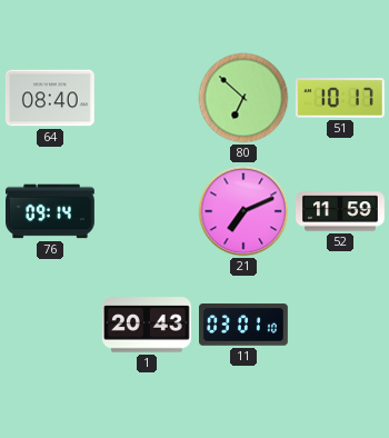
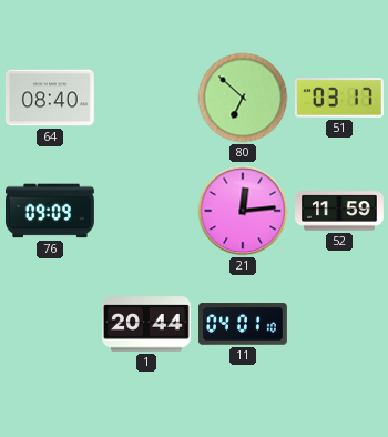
51: 10:17 -> 03:17
76: 09:14 -> 09:09
21: 7:11 -> 12:14
1: 20:43 -> 20:44
11: 03:01 -> 04:01
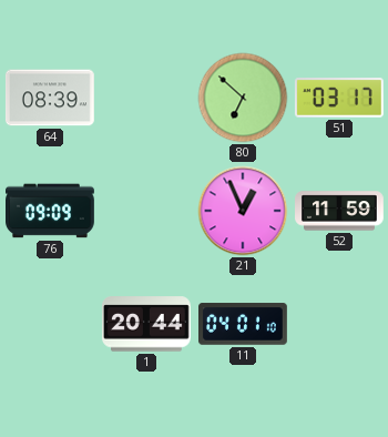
64: 08:40 -> 08:39
21: 12:14 -> 12:56
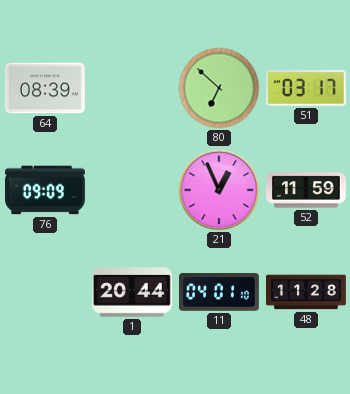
48: none -> 11:28
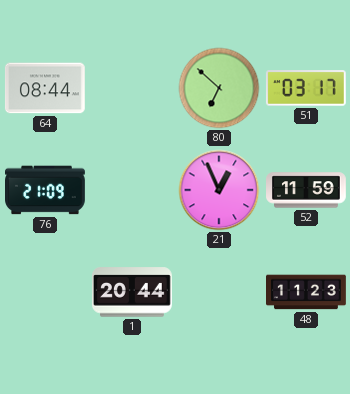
64: 08:39 -> 08:44
76: 09:09 -> 21:09
11: 04:01 -> none
48: 11:28 -> 11:23
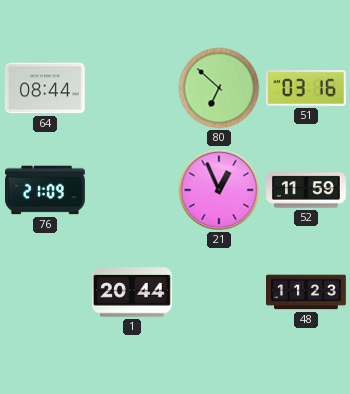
51: 03:17 -> 03:16
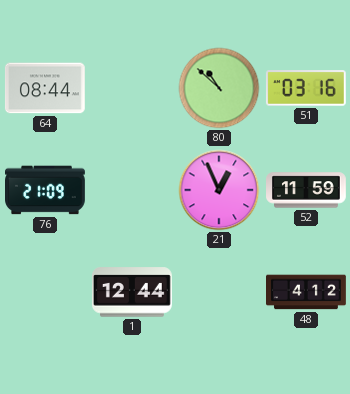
80: 6:52 -> 10:52
1: 20:44 -> 12:44
48: 11:23 -> 4:12
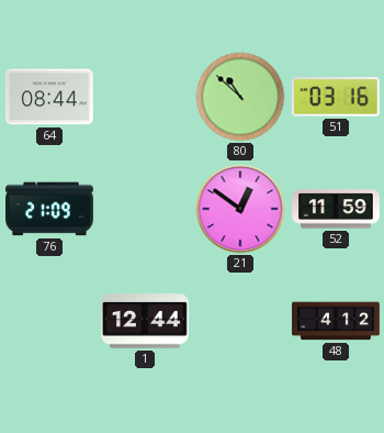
21: 12:56 -> 12:51
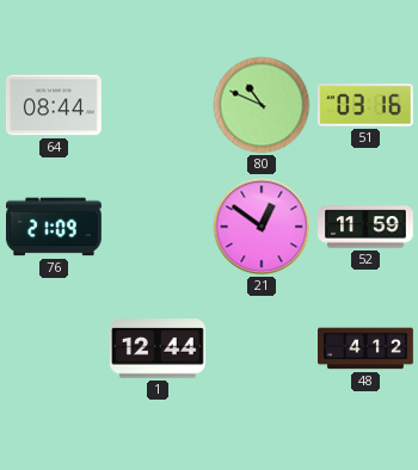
80: 10:52 -> 10:49
